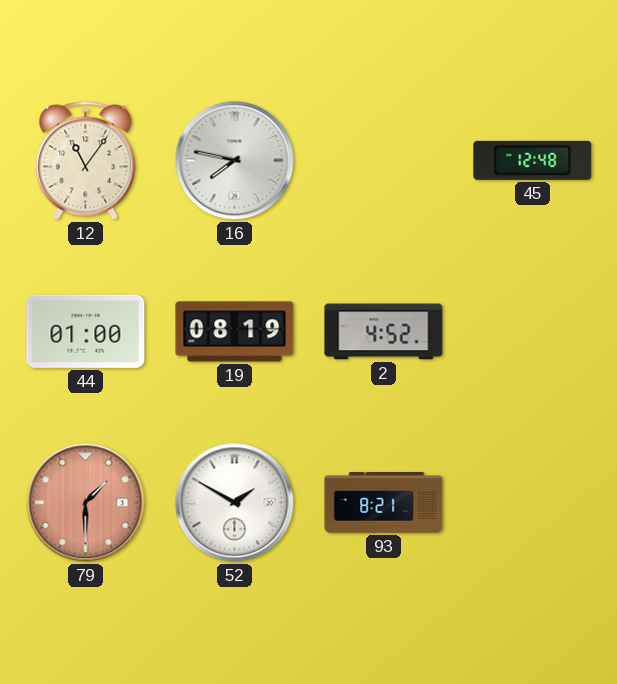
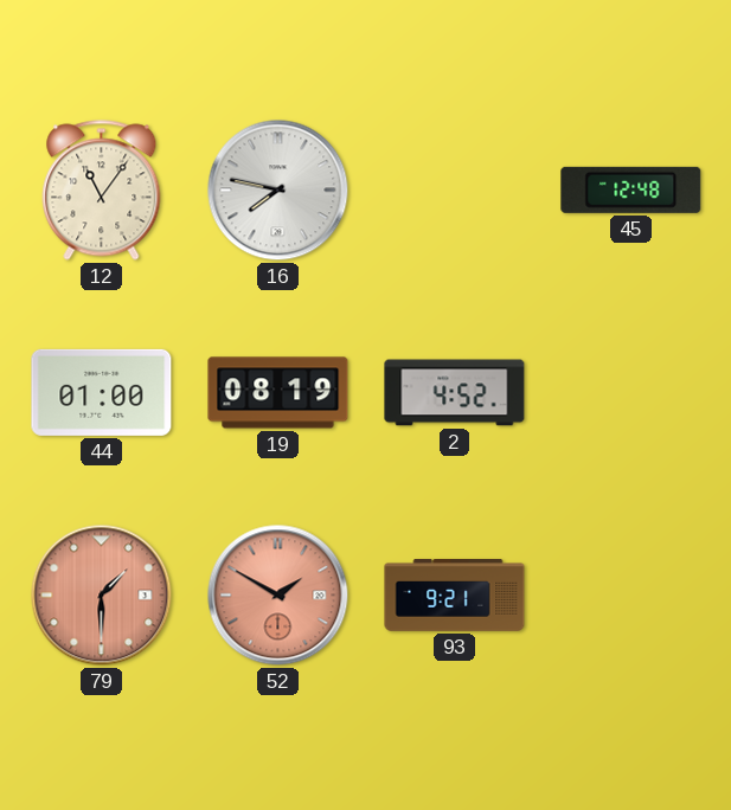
52 dial: white -> salmon
93: 8:21 -> 9:21
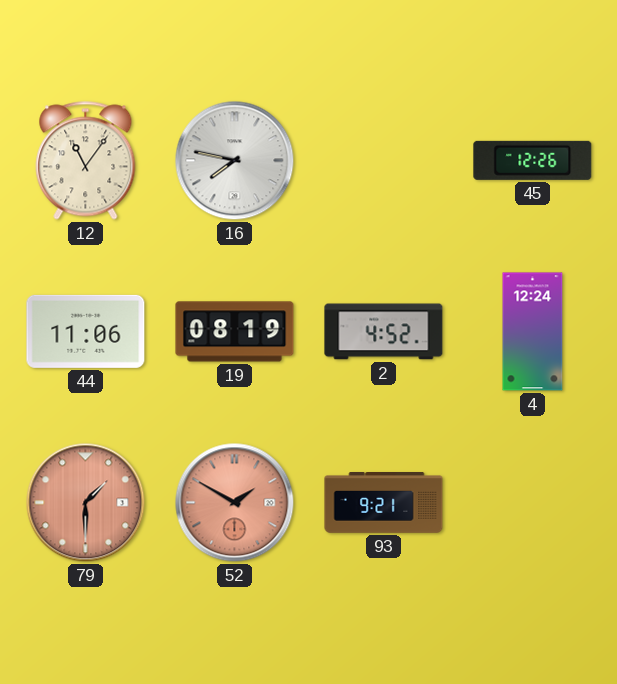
45: 12:48 -> 12:26
44: 01:00 -> 11:06
4: none -> 12:24
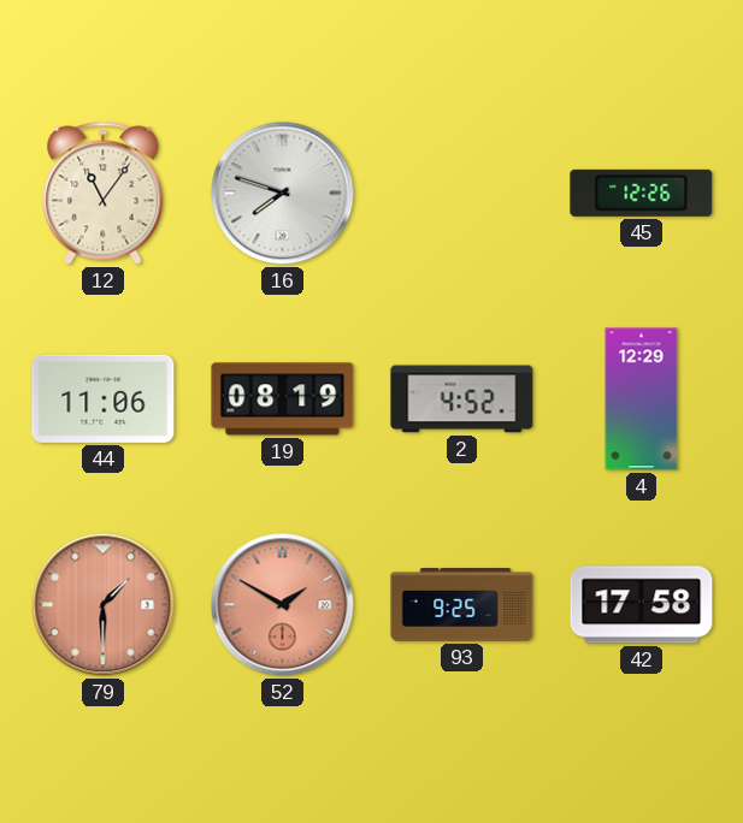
16: 7:47 -> 7:48
4: 12:24 -> 12:29
93: 9:21 -> 9:25
42: none -> 17:58
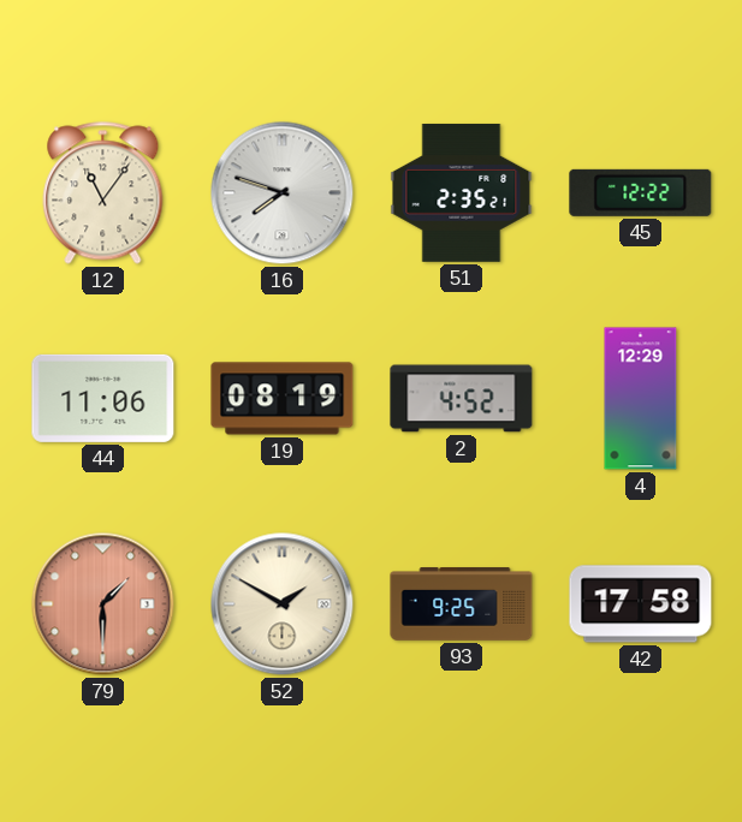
51: none -> 2:35
45: 12:26 -> 12:22
52 dial: salmon -> cream
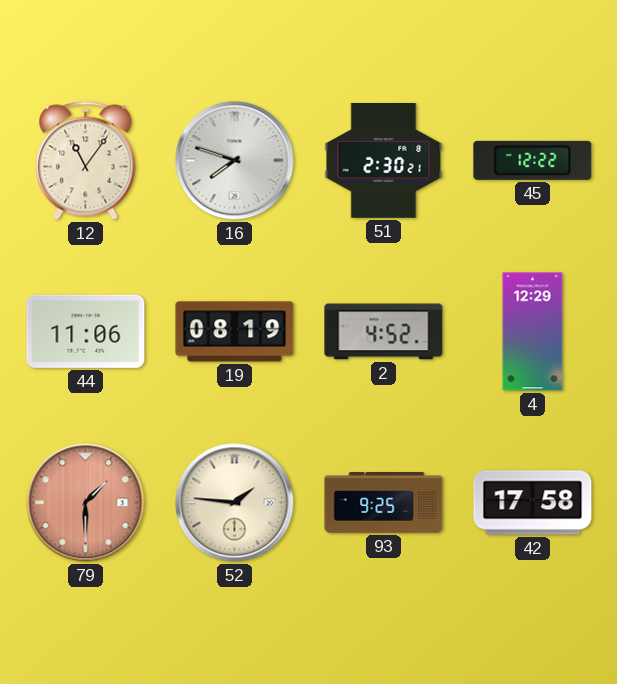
51: 2:35 -> 2:30
52: 1:50 -> 1:46
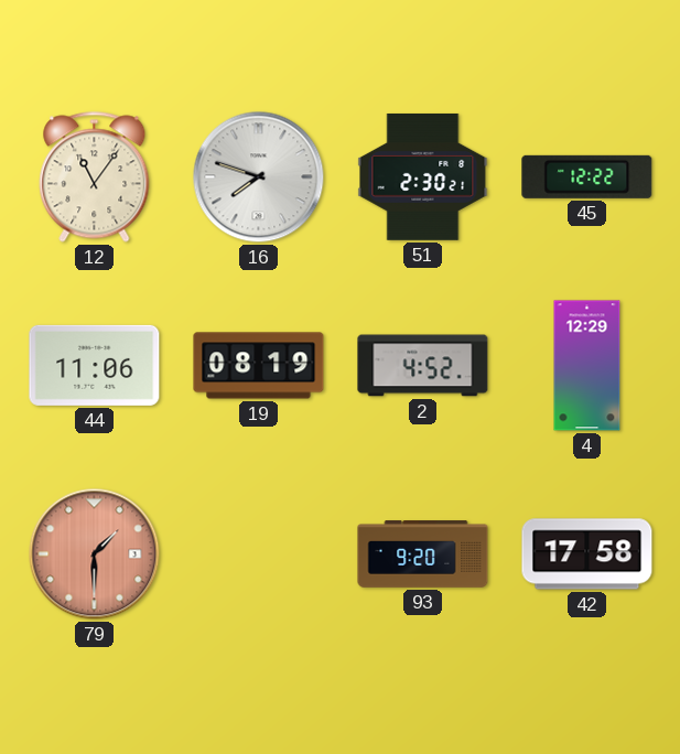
52: 1:46 -> none
93: 9:25 -> 9:20
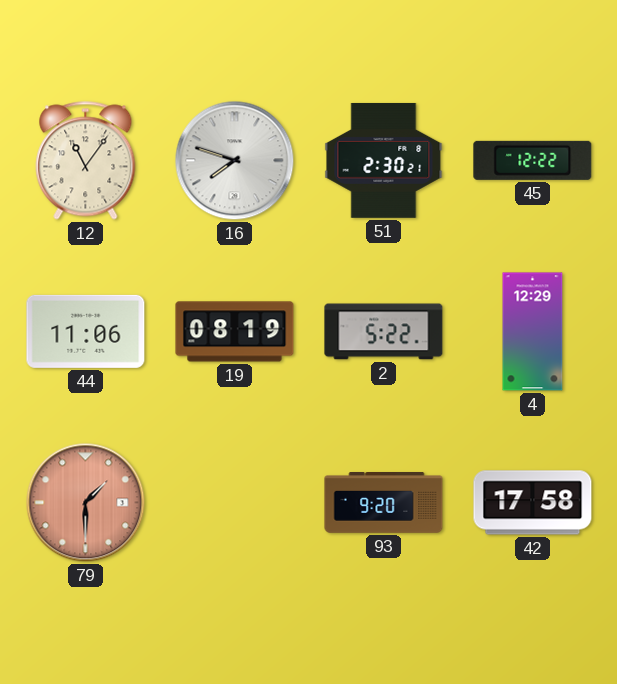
2: 4:52 -> 5:22
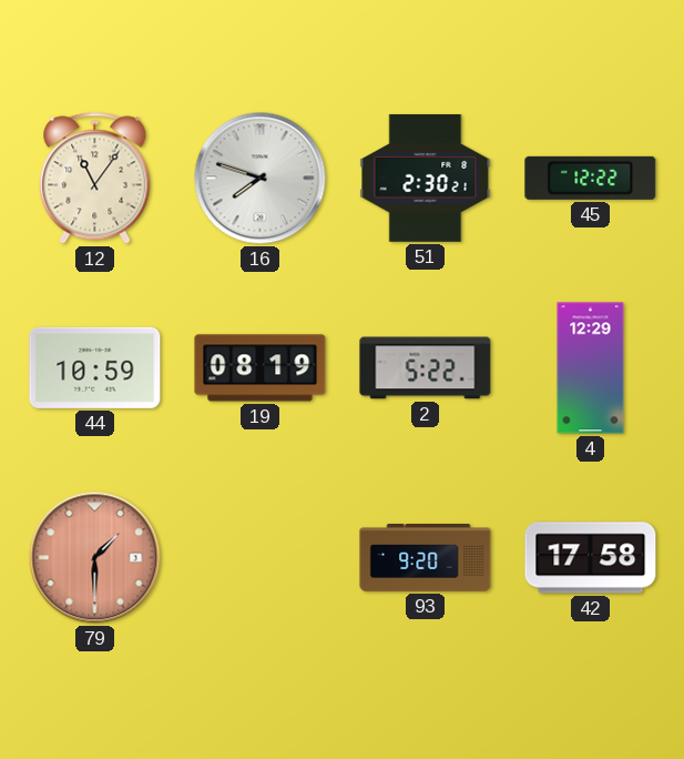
44: 11:06 -> 10:59
